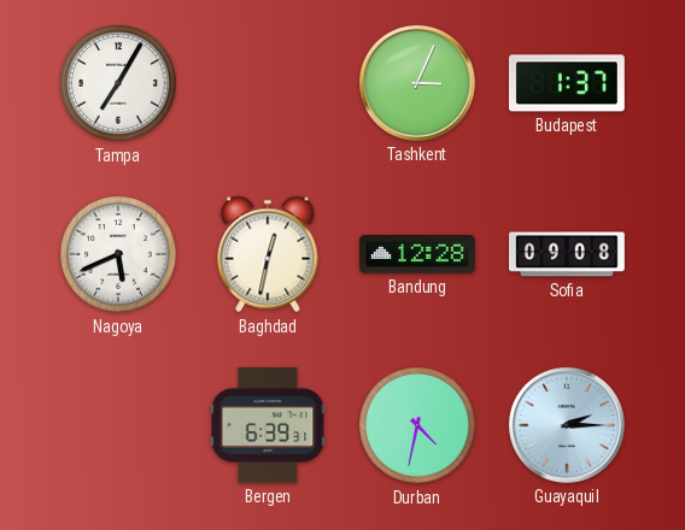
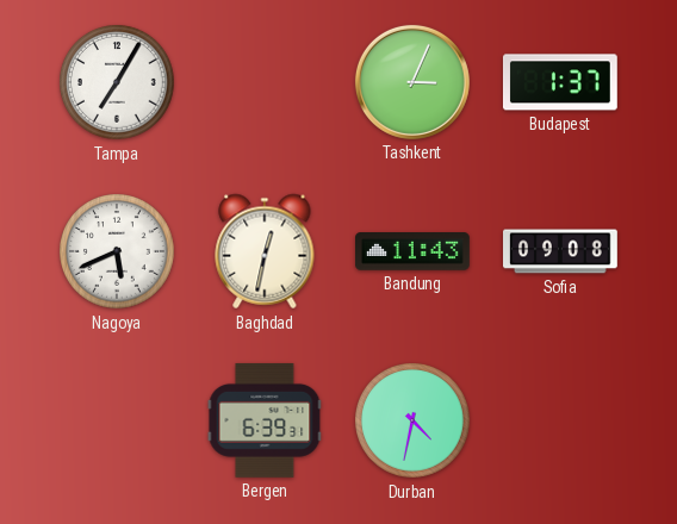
Bandung: 12:28 -> 11:43
Guayaquil: 2:15 -> none
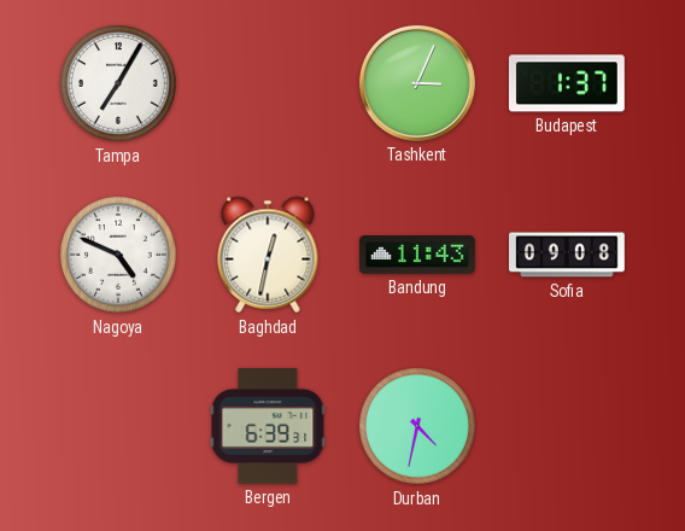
Nagoya: 5:41 -> 4:49
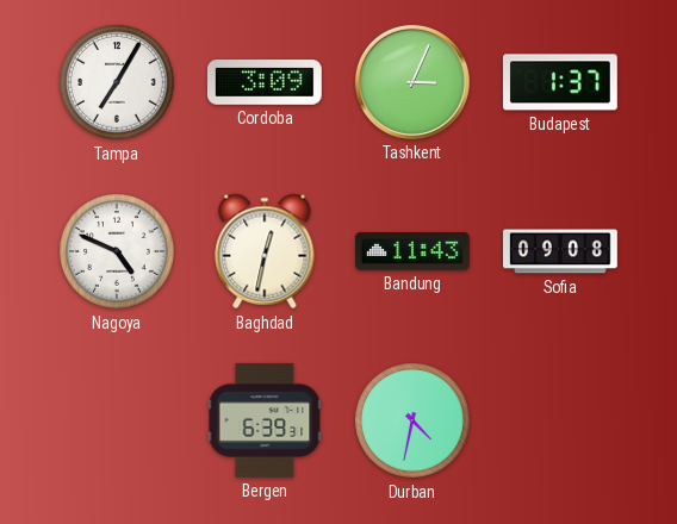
Cordoba: none -> 3:09
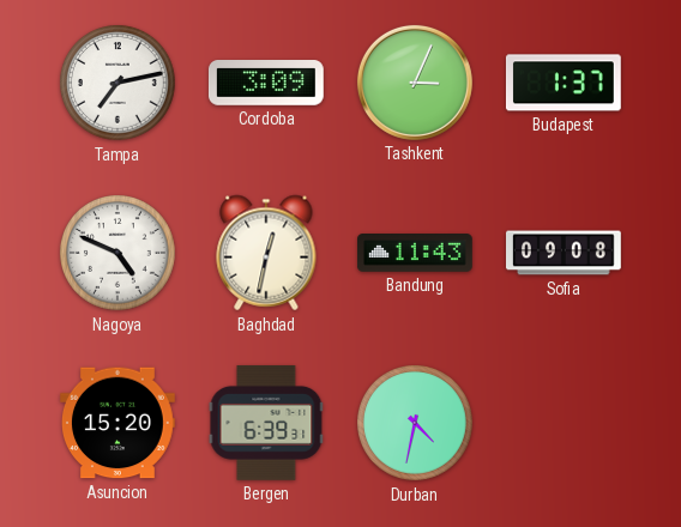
Tampa: 7:05 -> 7:13
Asuncion: none -> 15:20
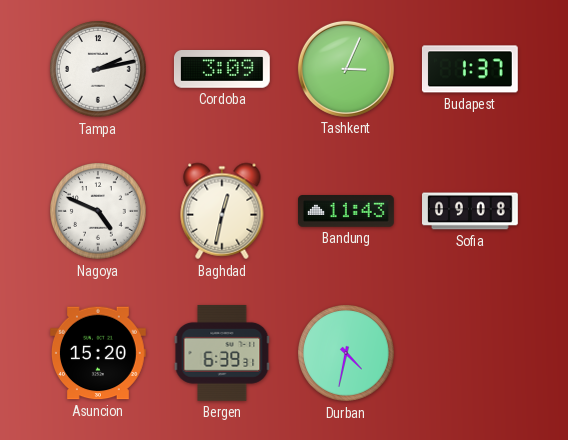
Tampa: 7:13 -> 2:13
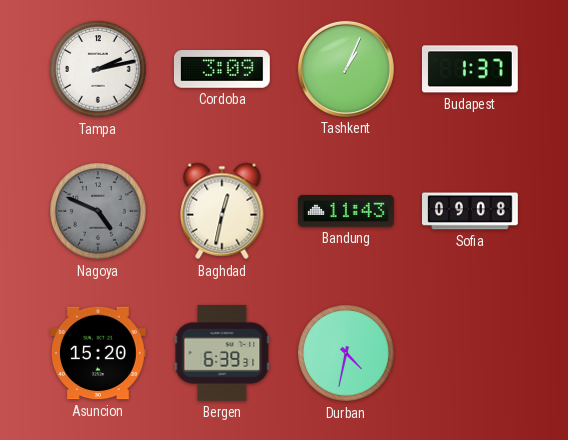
Tashkent: 3:04 -> 1:04
Nagoya dial: white -> grey
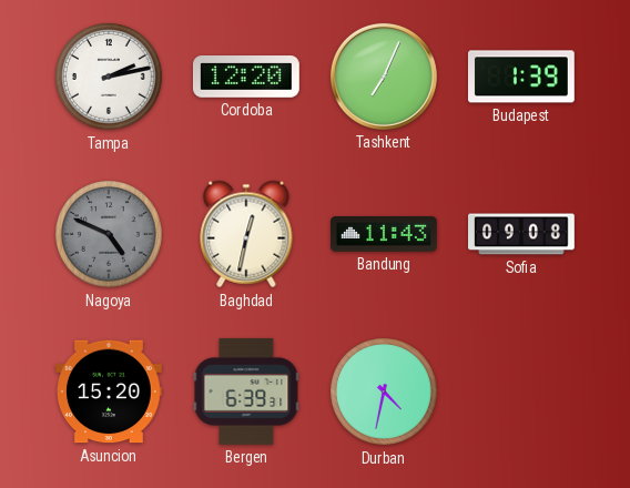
Cordoba: 3:09 -> 12:20
Tashkent: 1:04 -> 7:04
Budapest: 1:37 -> 1:39
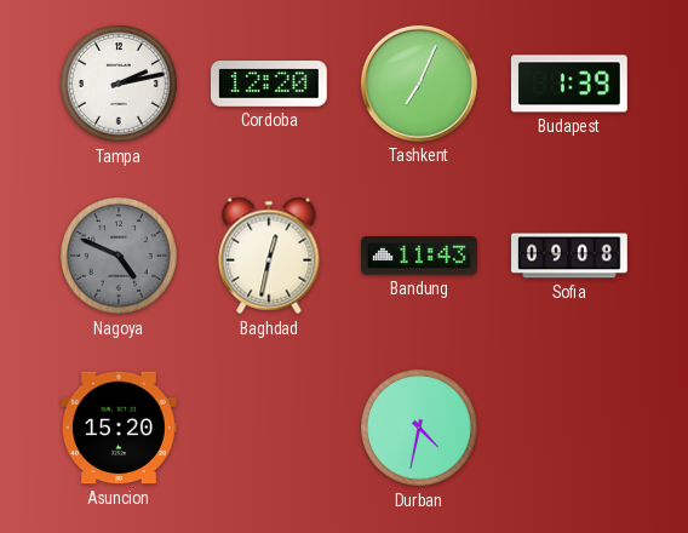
Bergen: 6:39 -> none
